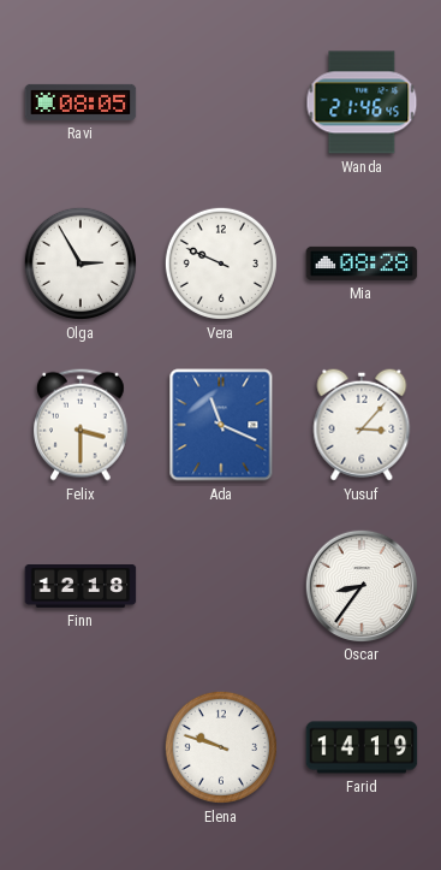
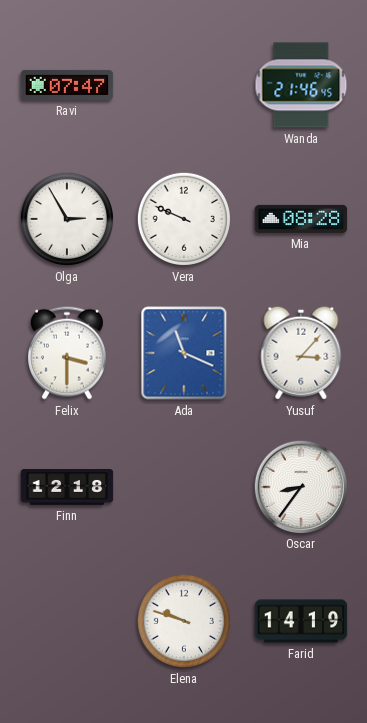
Ravi: 08:05 -> 07:47
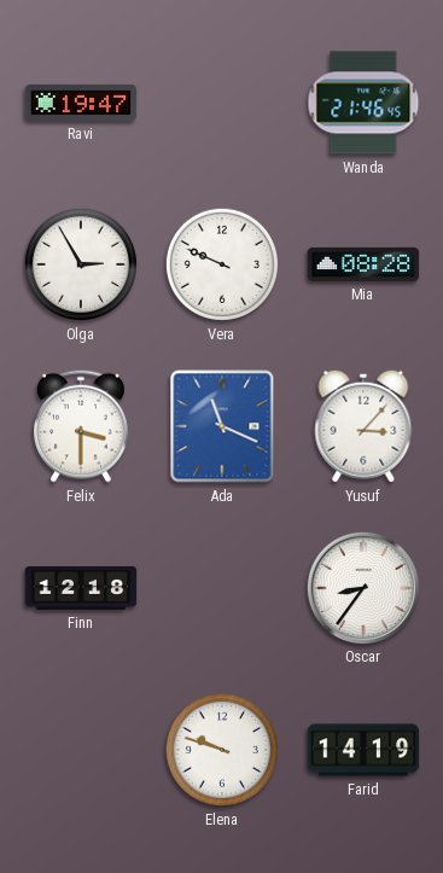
Ravi: 07:47 -> 19:47
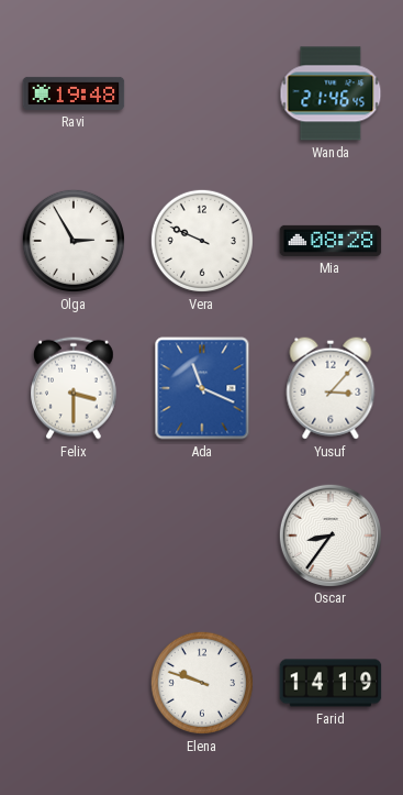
Ravi: 19:47 -> 19:48
Finn: 12:18 -> none
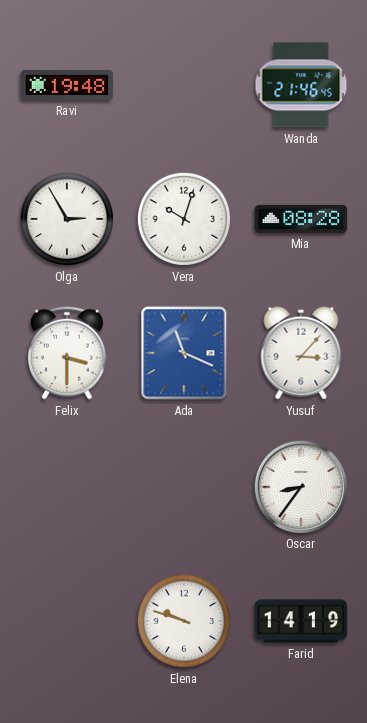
Vera: 9:49 -> 10:03
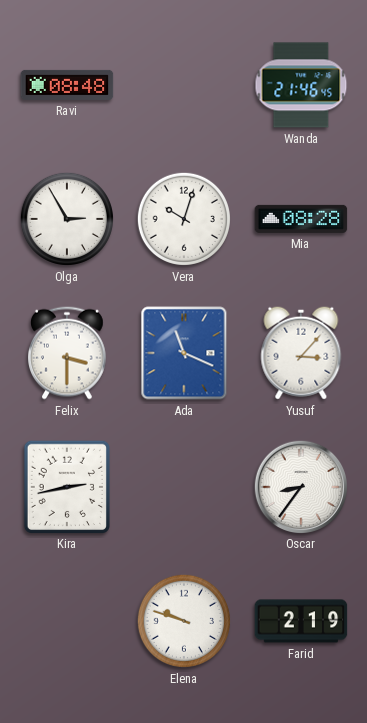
Ravi: 19:48 -> 08:48
Kira: none -> 2:43
Farid: 14:19 -> 2:19
